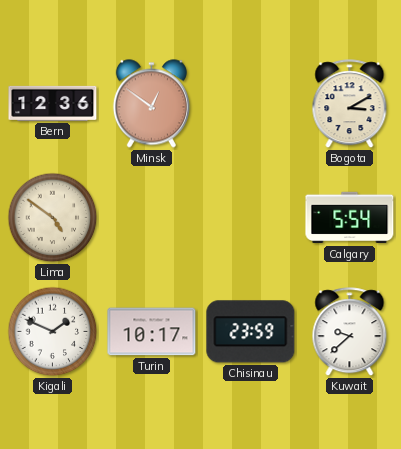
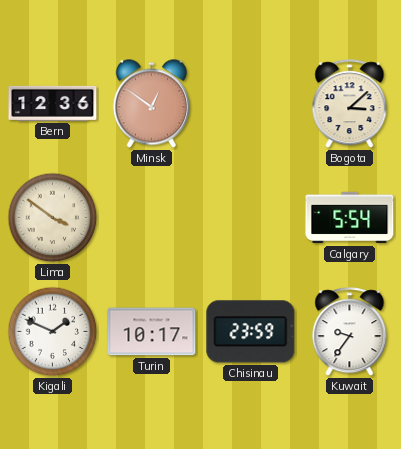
Bogota: 3:10 -> 3:08
Lima: 4:51 -> 3:51
Kuwait: 9:38 -> 9:36
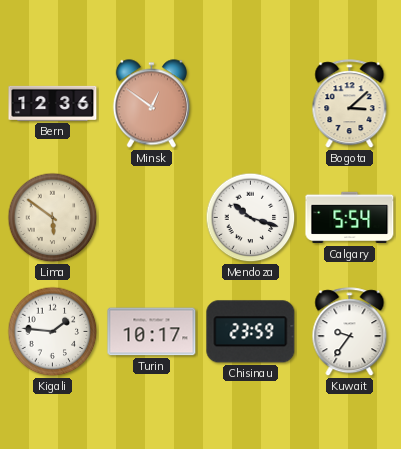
Lima: 3:51 -> 5:51
Mendoza: none -> 10:18
Kigali: 1:49 -> 1:46
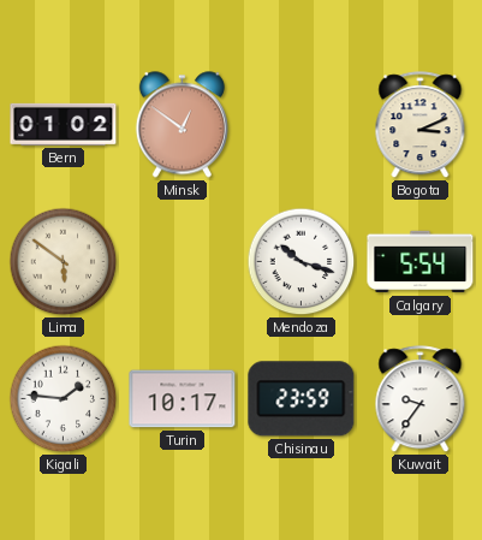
Bern: 12:36 -> 01:02
Bogota: 3:08 -> 3:11
